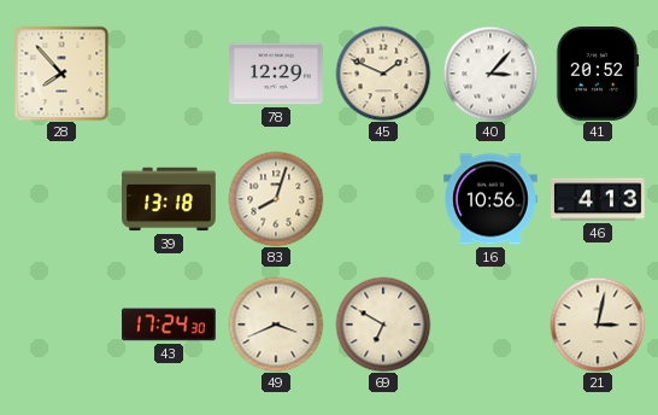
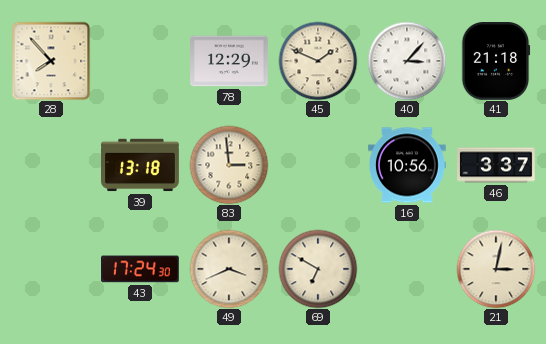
41: 20:52 -> 21:18
83: 8:03 -> 2:59
46: 4:13 -> 3:37
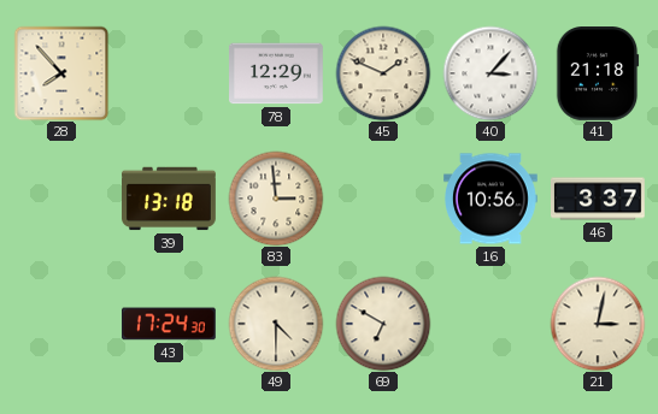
49: 3:41 -> 4:30
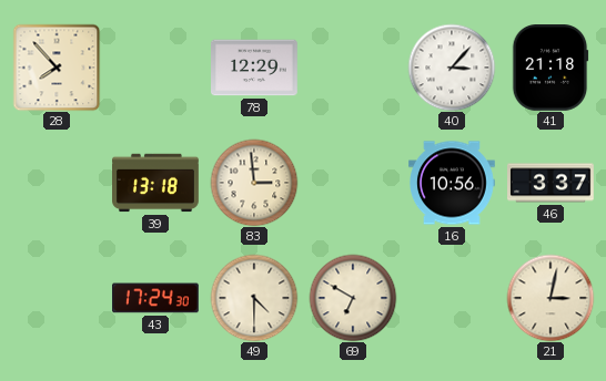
45: 1:49 -> none
